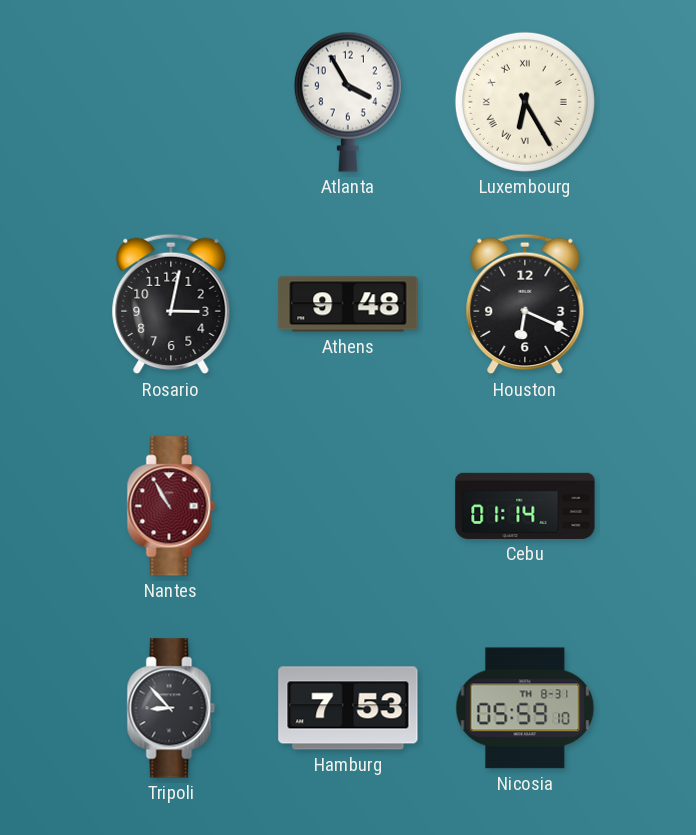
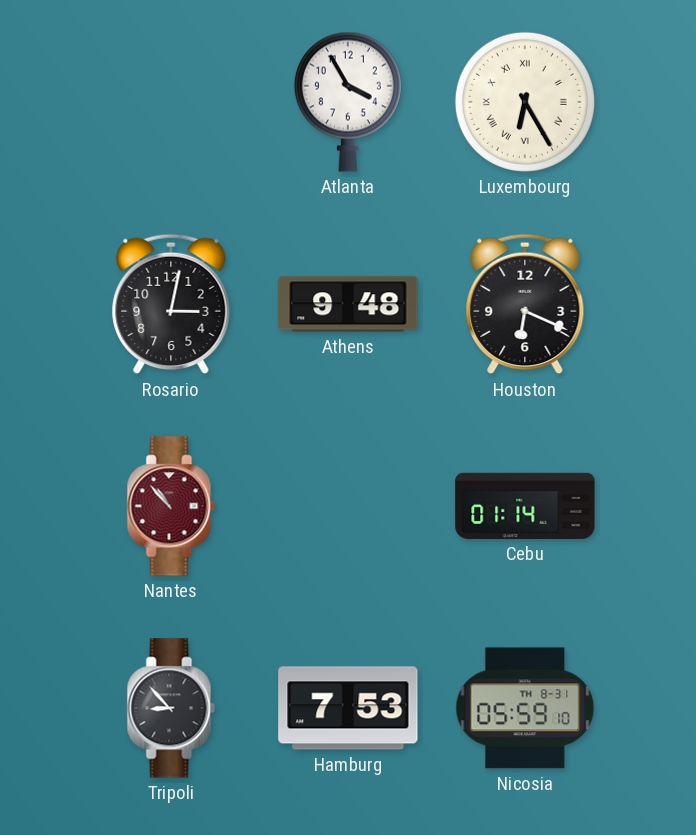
Nantes: 10:55 -> 10:53
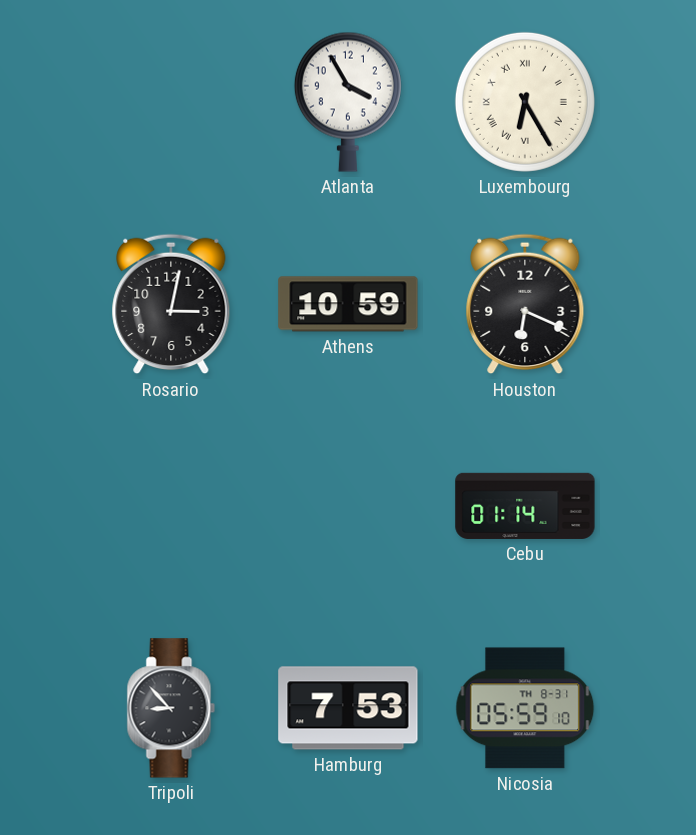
Athens: 9:48 -> 10:59
Nantes: 10:53 -> none
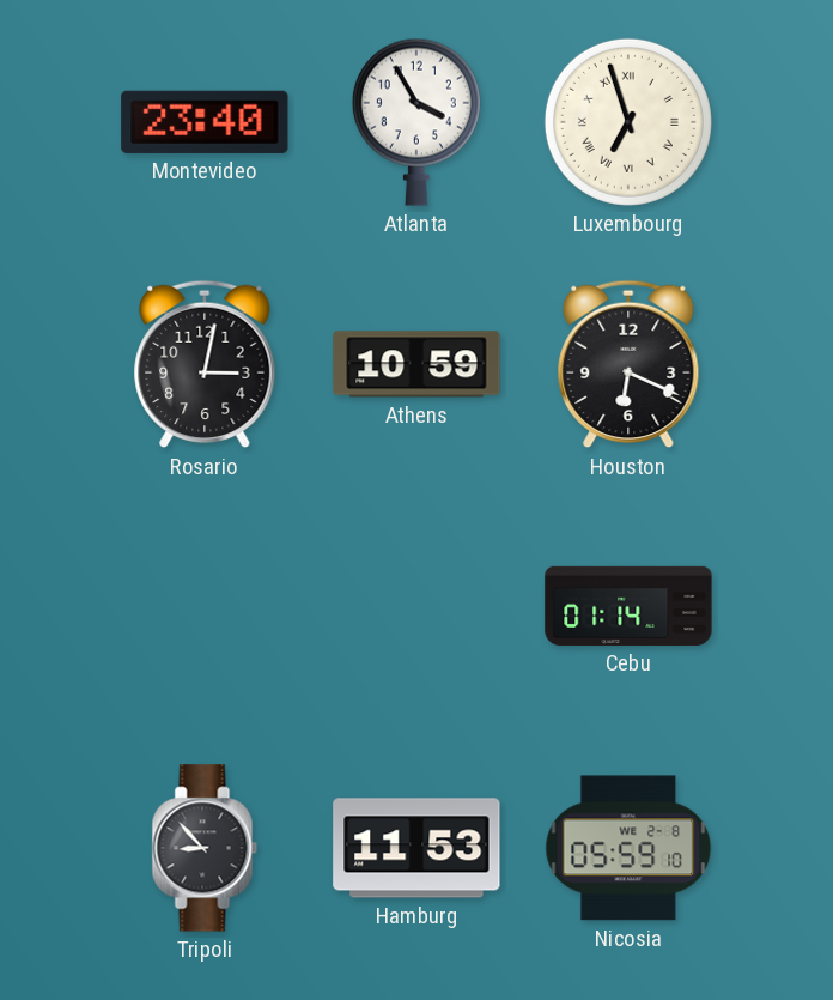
Montevideo: none -> 23:40
Luxembourg: 6:25 -> 6:57
Hamburg: 7:53 -> 11:53
Nicosia date: TH 8-31 -> WE 2-8
